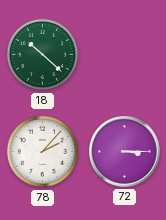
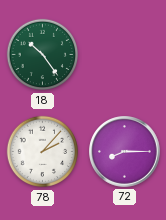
18: 10:22 -> 10:24
72: 3:15 -> 8:15
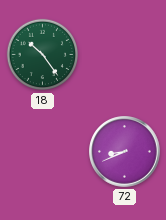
78: 2:07 -> none
72: 8:15 -> 8:41
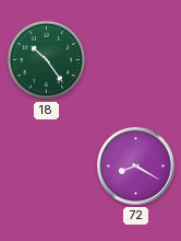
72: 8:41 -> 8:20
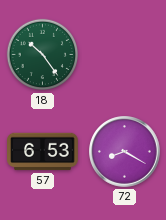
57: none -> 6:53
